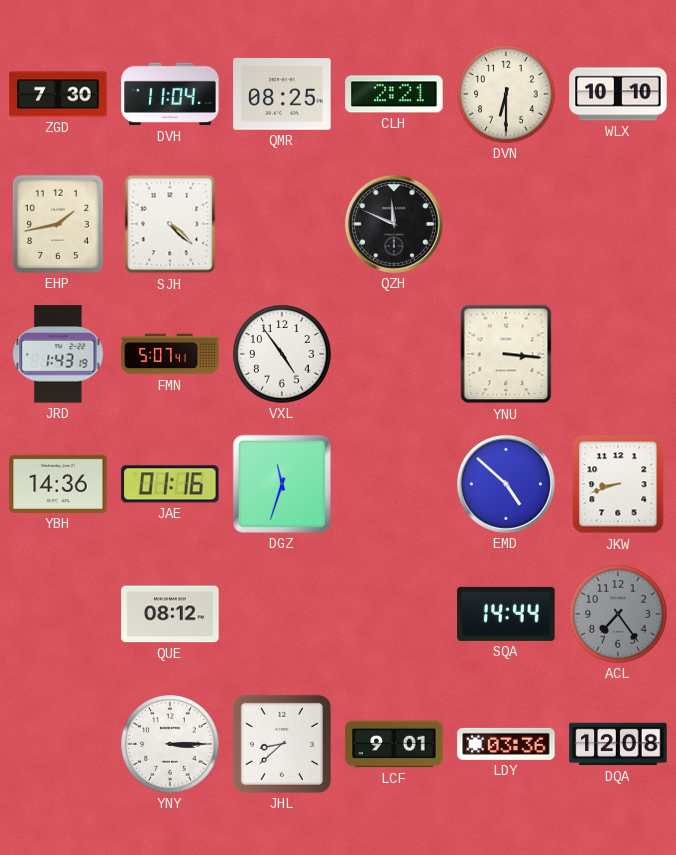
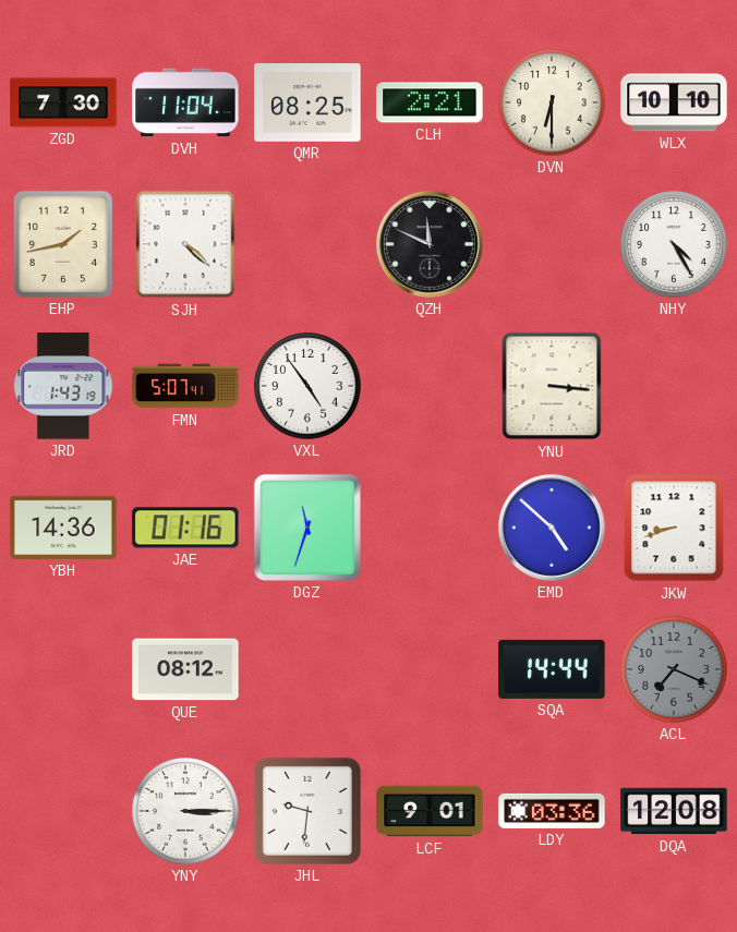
NHY: none -> 4:25
ACL: 7:24 -> 7:19
JHL: 8:38 -> 9:31
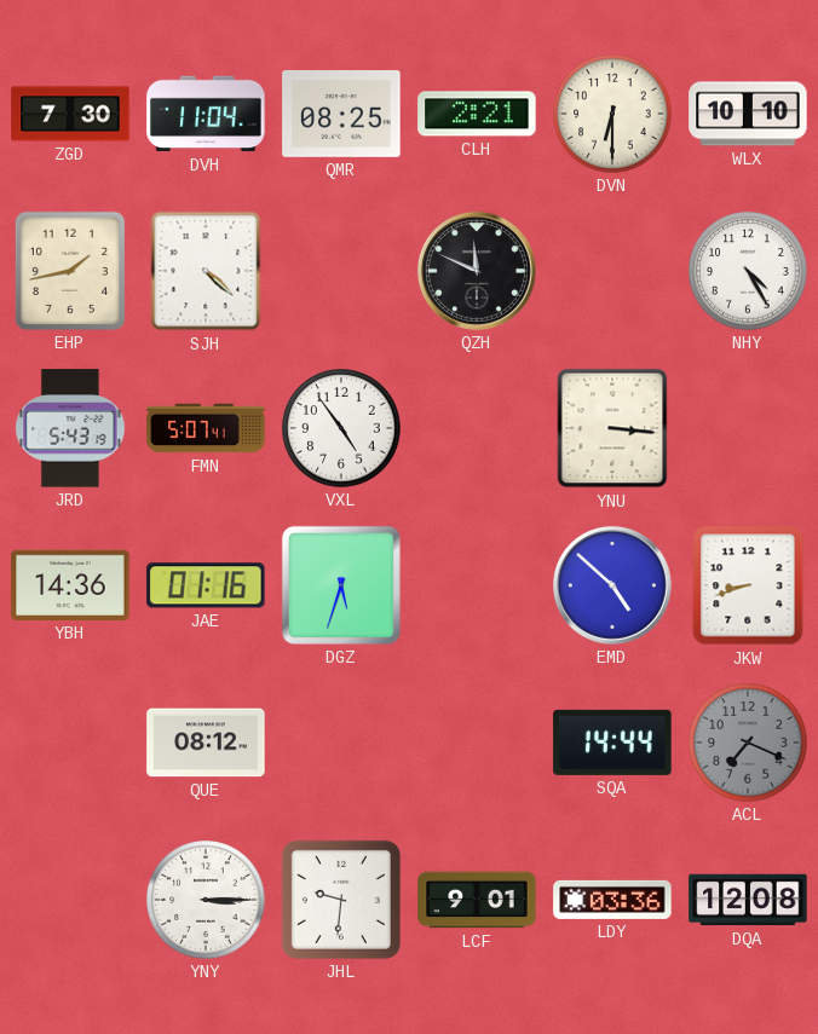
JRD: 1:43 -> 5:43
DGZ: 11:33 -> 5:33
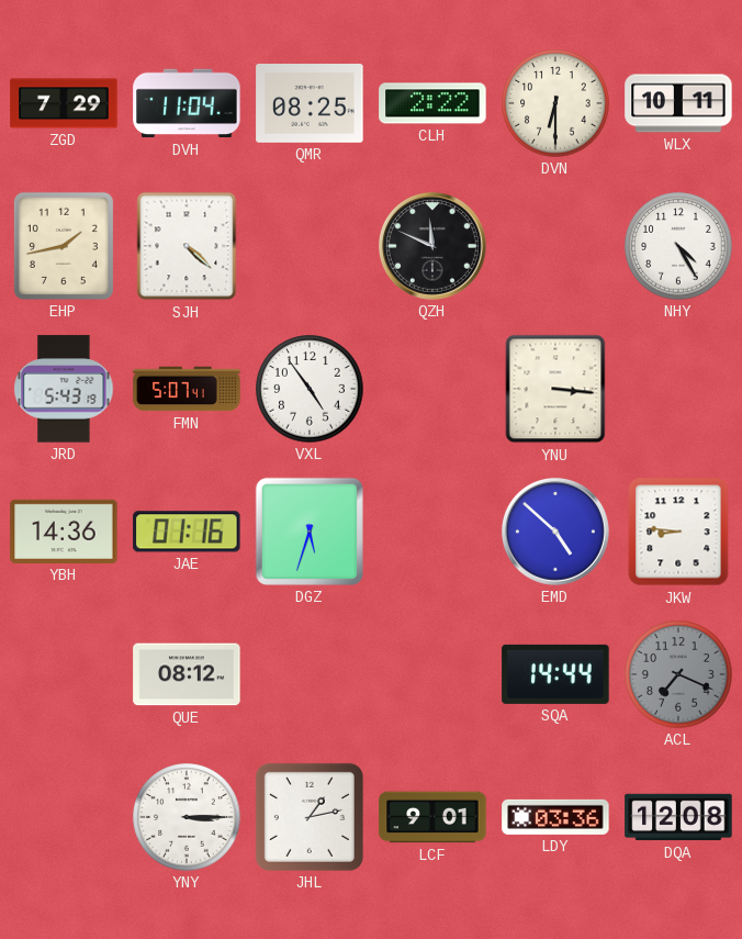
ZGD: 7:30 -> 7:29
CLH: 2:21 -> 2:22
WLX: 10:10 -> 10:11
JKW: 8:42 -> 8:46
JHL: 9:31 -> 1:13
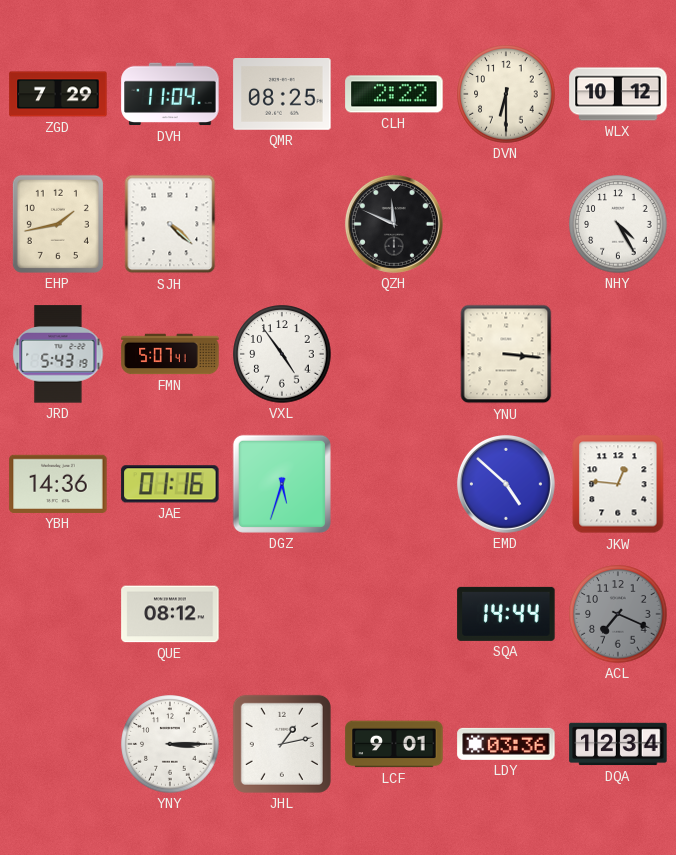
WLX: 10:11 -> 10:12
JKW: 8:46 -> 12:46
DQA: 12:08 -> 12:34
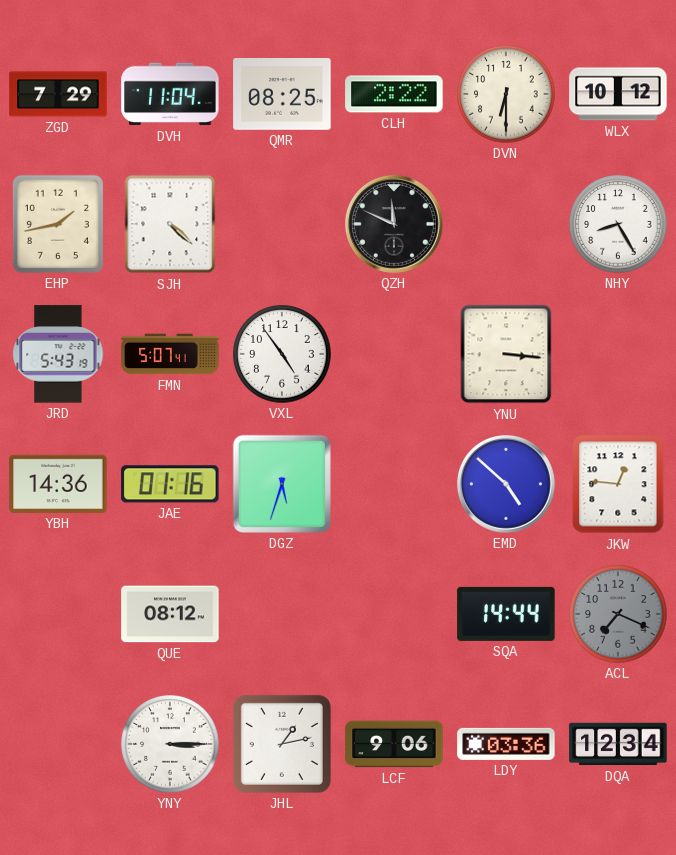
NHY: 4:25 -> 8:25
LCF: 9:01 -> 9:06
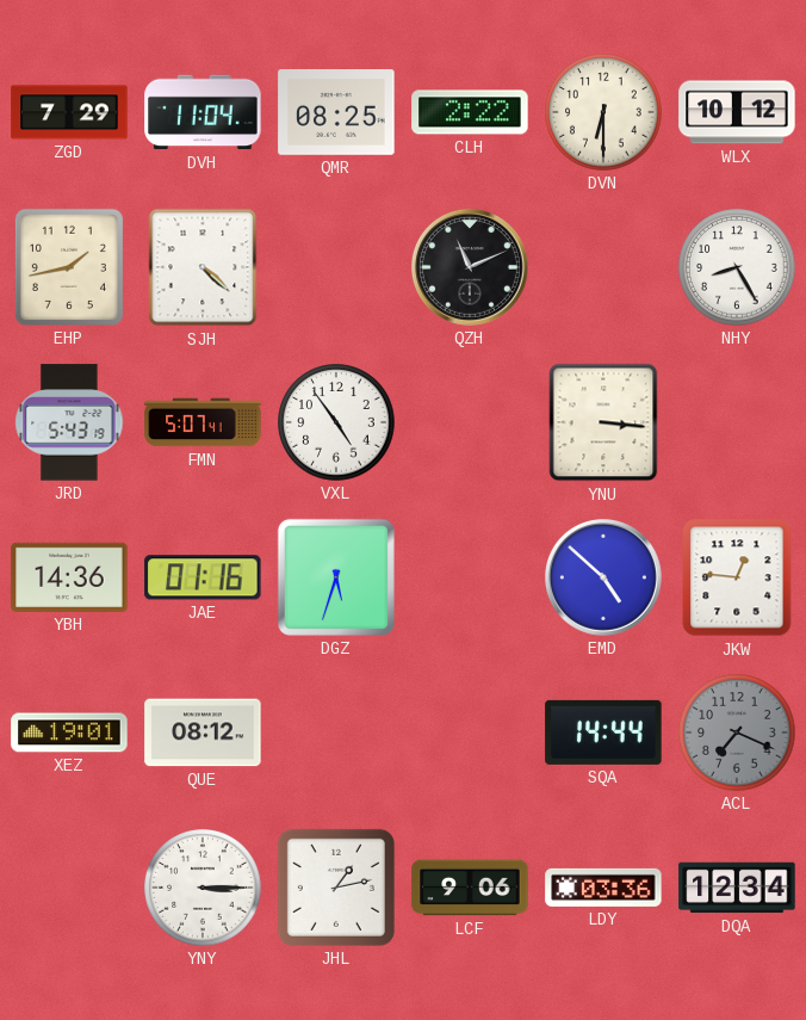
QZH: 11:49 -> 11:11
XEZ: none -> 19:01
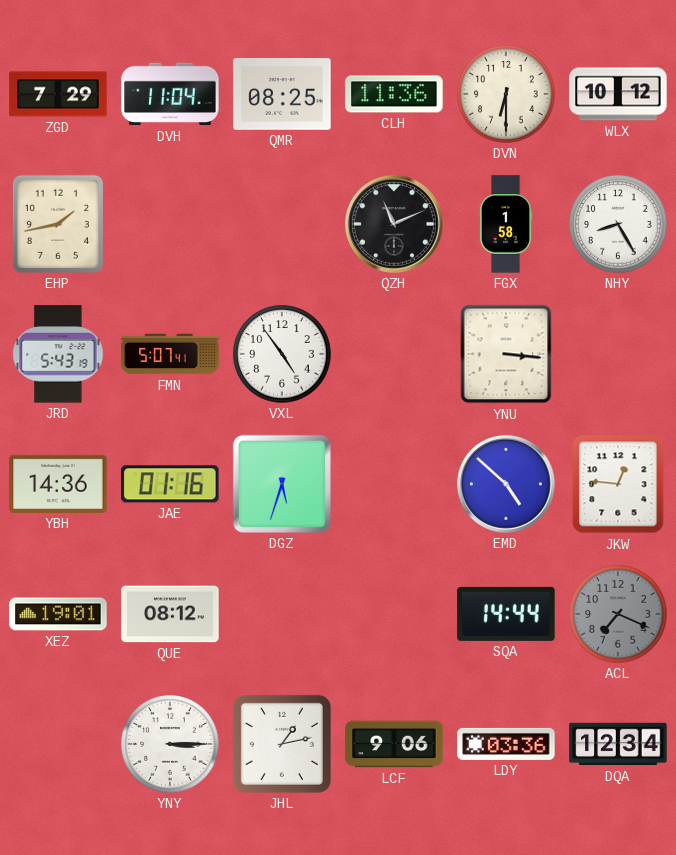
CLH: 2:22 -> 11:36
SJH: 4:22 -> none
FGX: none -> 1:58
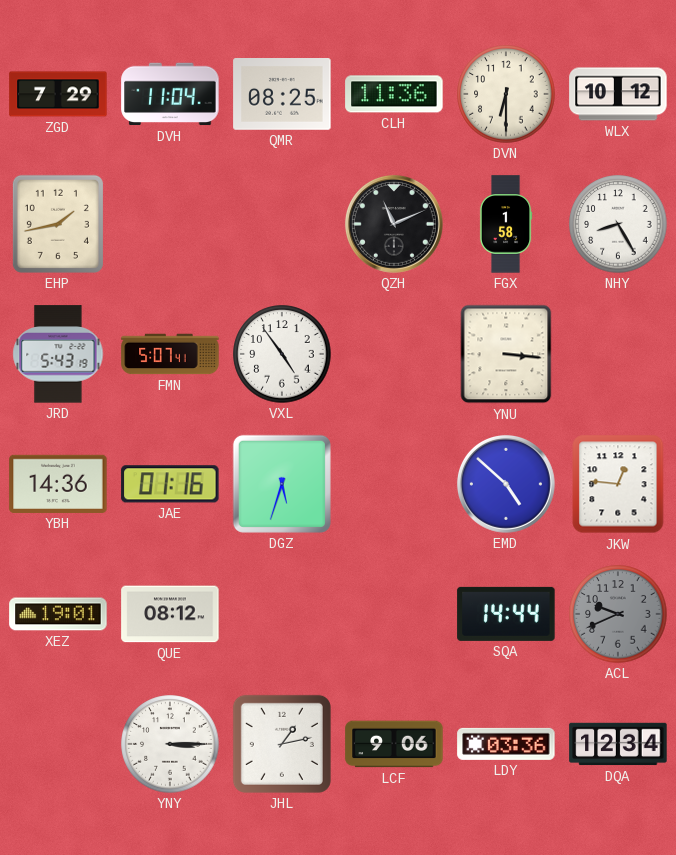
ACL: 7:19 -> 9:41
